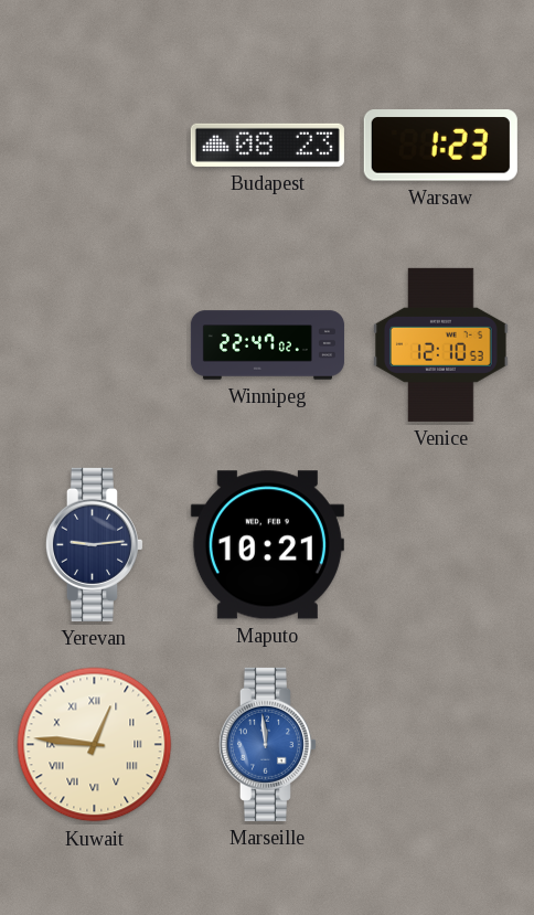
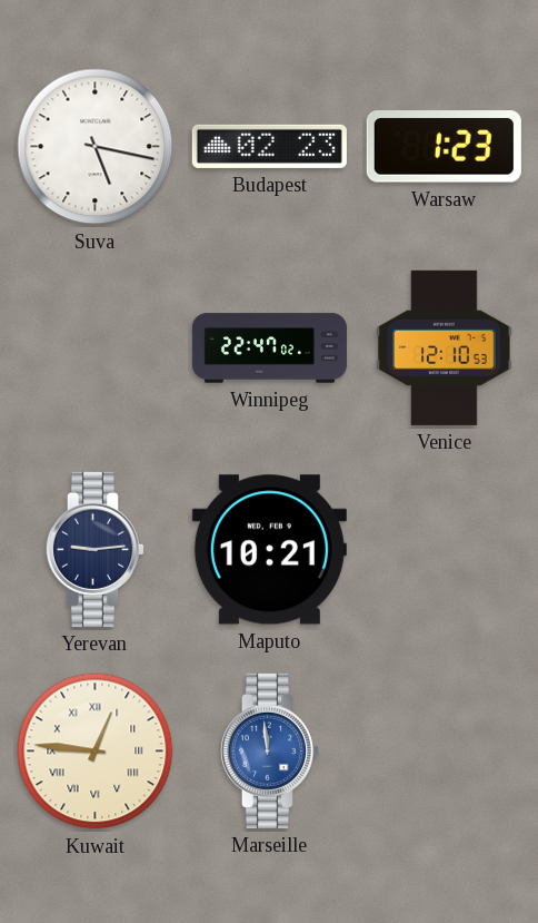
Suva: none -> 5:17
Budapest: 08:23 -> 02:23
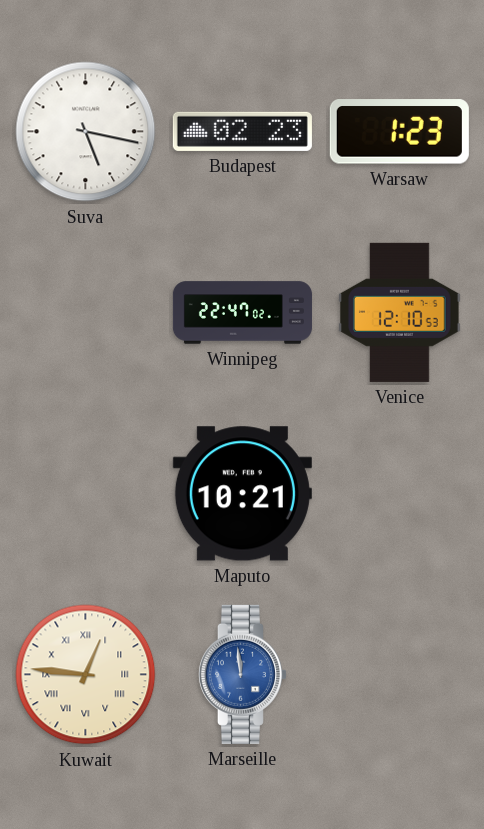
Yerevan: 9:14 -> none
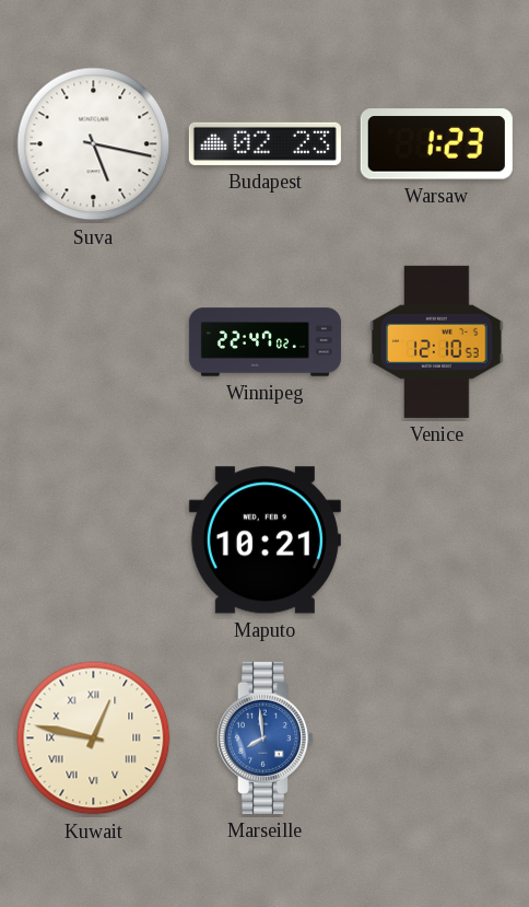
Kuwait: 12:46 -> 12:47
Marseille: 11:59 -> 7:59
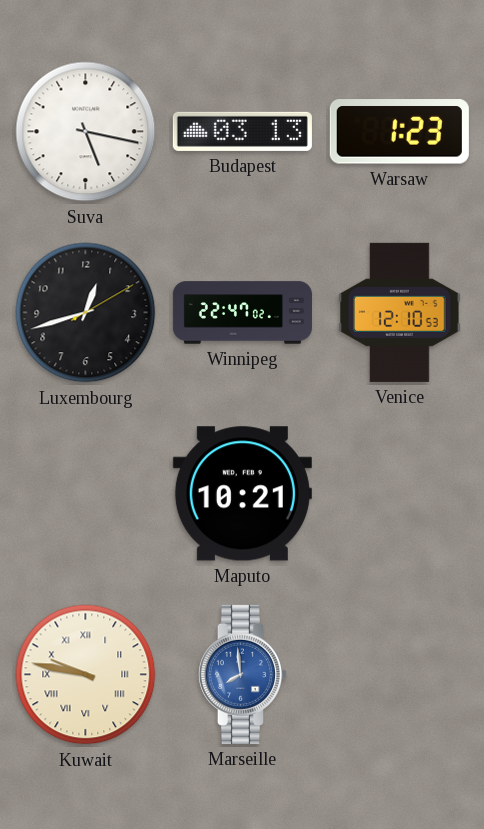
Budapest: 02:23 -> 03:13
Luxembourg: none -> 12:42
Kuwait: 12:47 -> 9:47
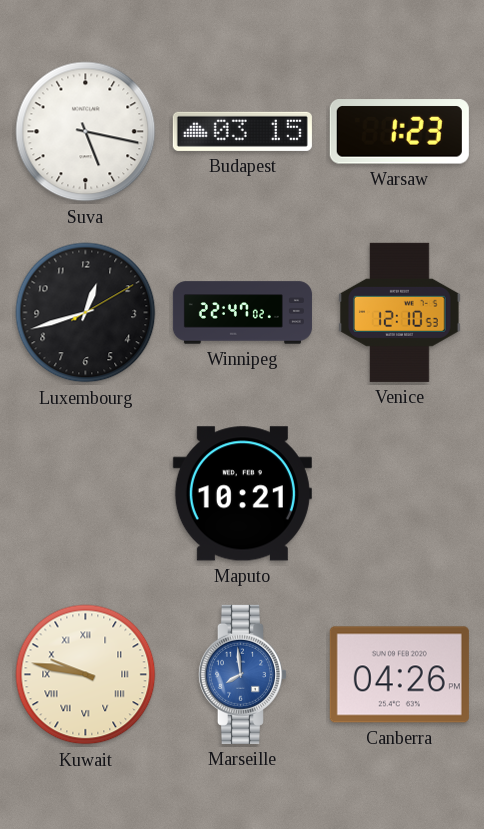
Budapest: 03:13 -> 03:15
Canberra: none -> 04:26
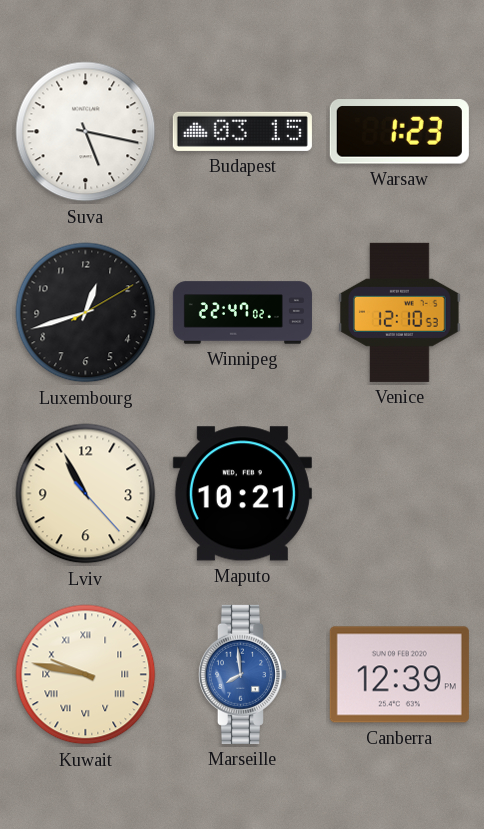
Lviv: none -> 10:55
Canberra: 04:26 -> 12:39
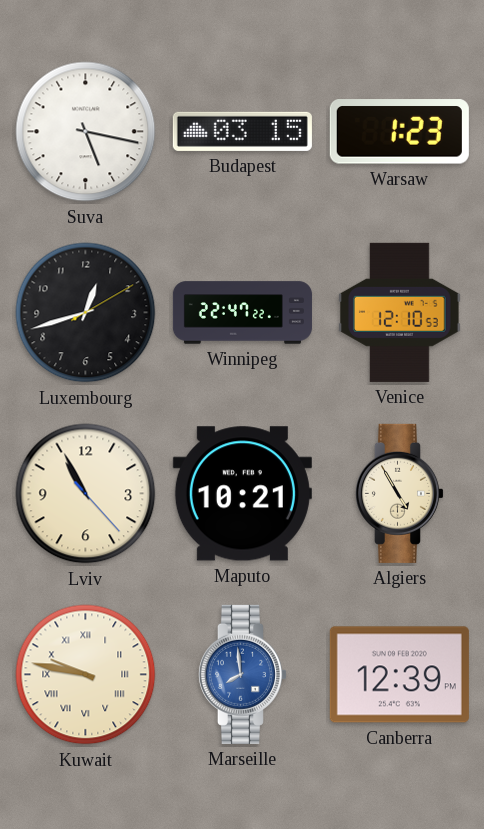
Winnipeg: 22:47:02 -> 22:47:22
Algiers: none -> 4:55
